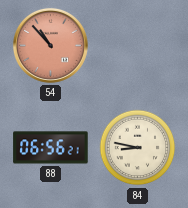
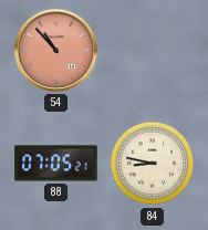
88: 06:56 -> 07:05
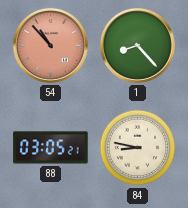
1: none -> 8:23
88: 07:05 -> 03:05
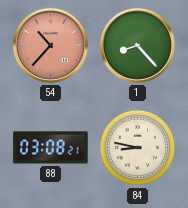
54: 10:53 -> 10:37
88: 03:05 -> 03:08
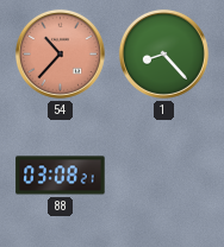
84: 8:47 -> none
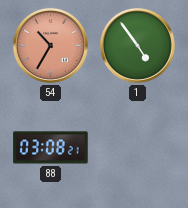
54: 10:37 -> 10:35
1: 8:23 -> 4:54
